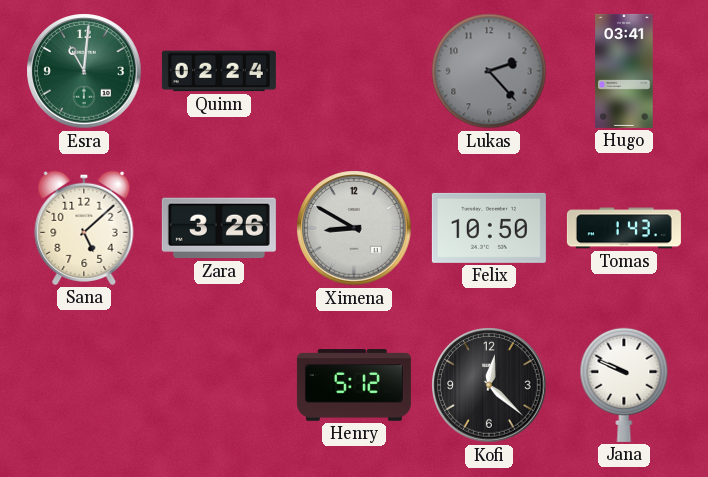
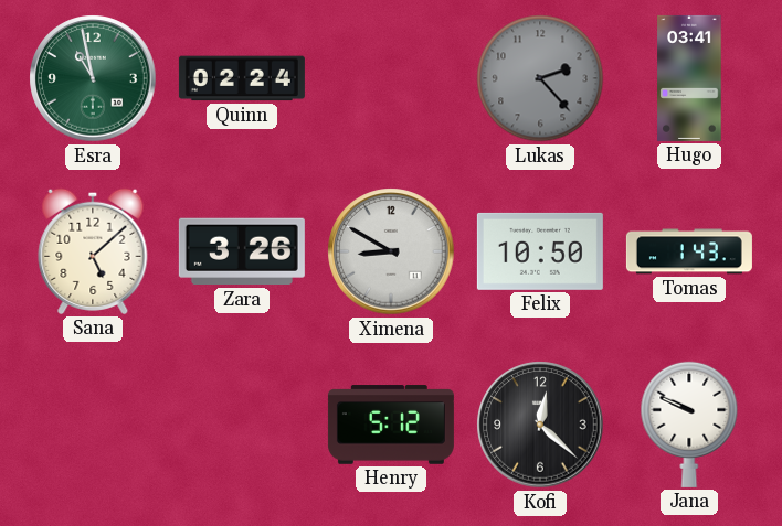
Esra: 11:01 -> 10:58
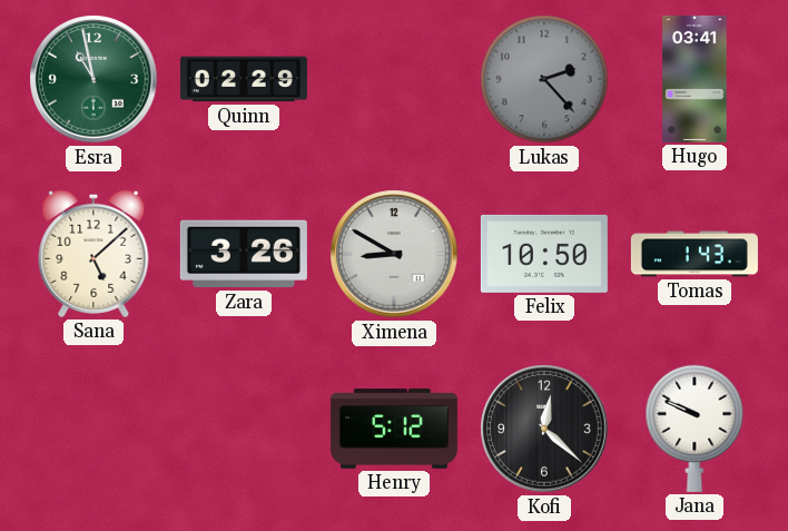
Quinn: 02:24 -> 02:29
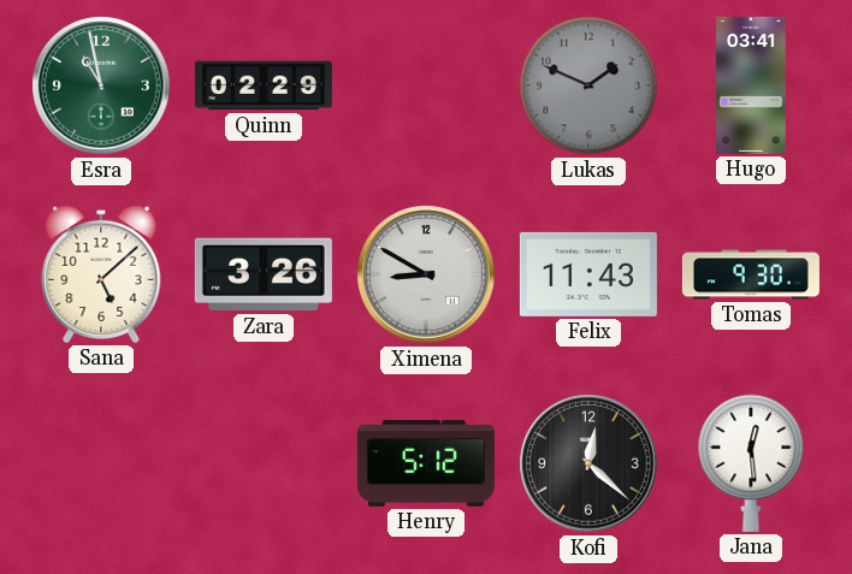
Lukas: 2:23 -> 1:49
Felix: 10:50 -> 11:43
Tomas: 1:43 -> 9:30
Jana: 9:49 -> 12:29
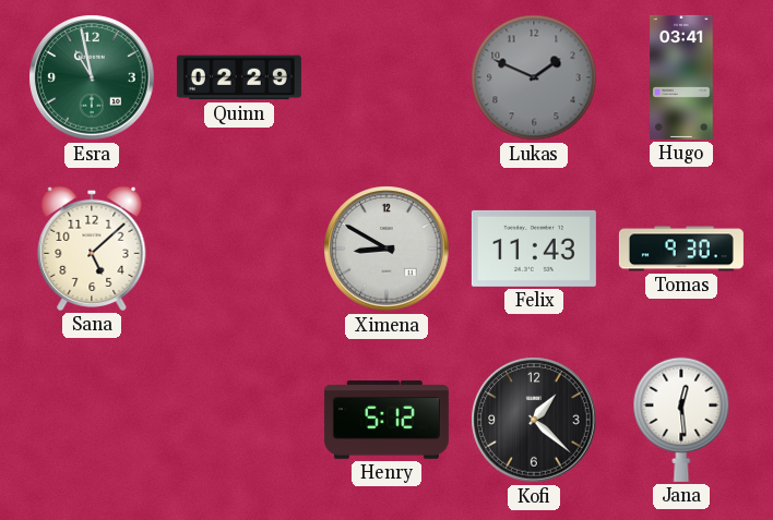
Zara: 3:26 -> none
Kofi: 12:22 -> 1:22
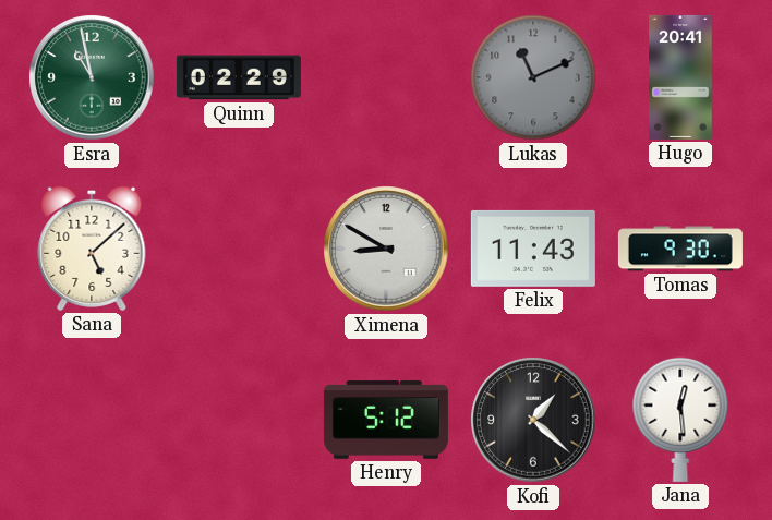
Lukas: 1:49 -> 11:11
Hugo: 03:41 -> 20:41
